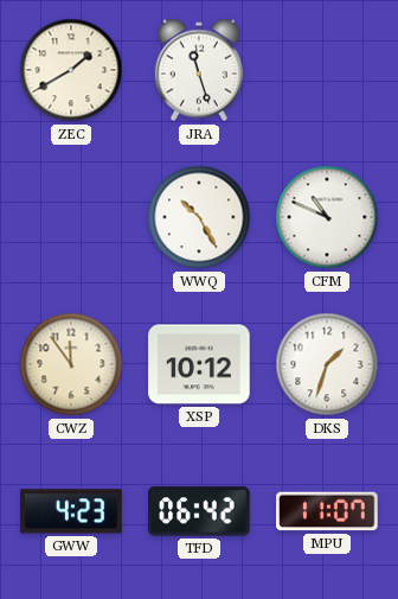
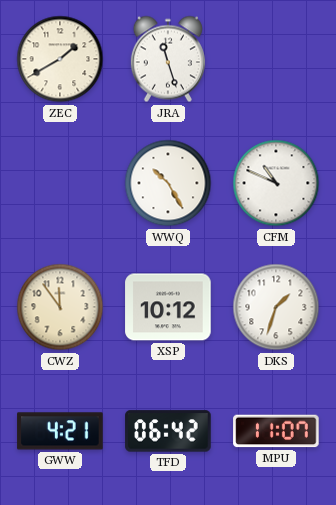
GWW: 4:23 -> 4:21
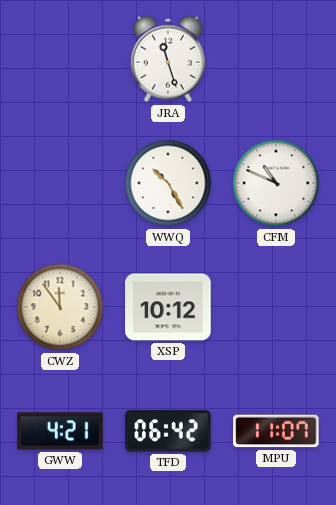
ZEC: 1:40 -> none
DKS: 1:33 -> none
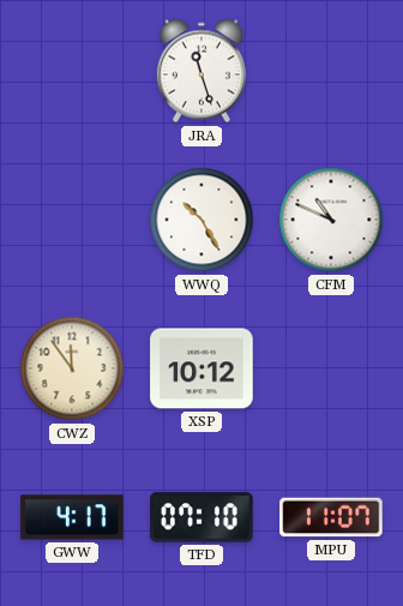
GWW: 4:21 -> 4:17
TFD: 06:42 -> 07:10
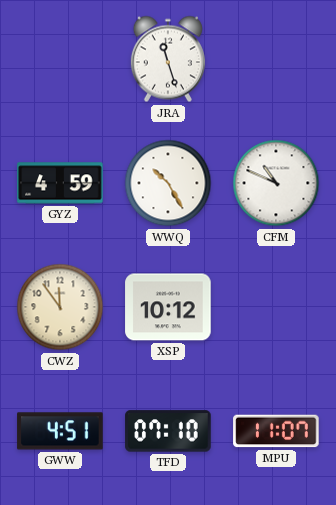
GYZ: none -> 4:59
GWW: 4:17 -> 4:51
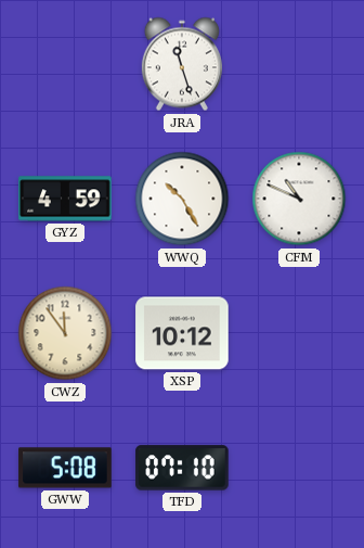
GWW: 4:51 -> 5:08
MPU: 11:07 -> none
